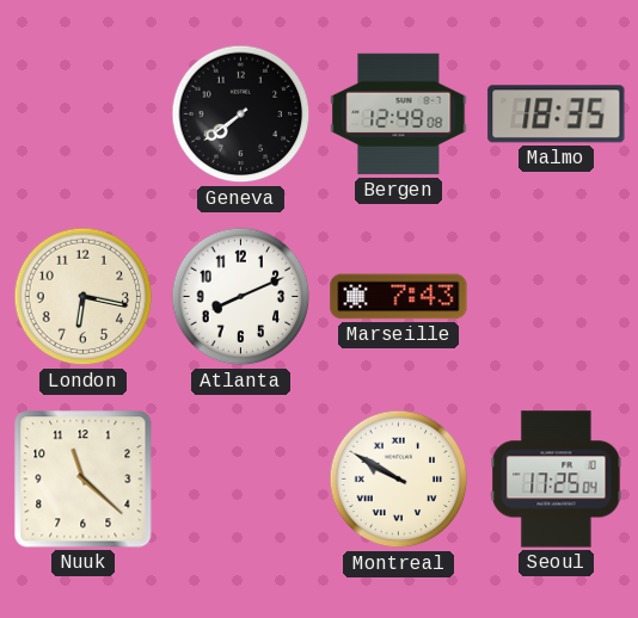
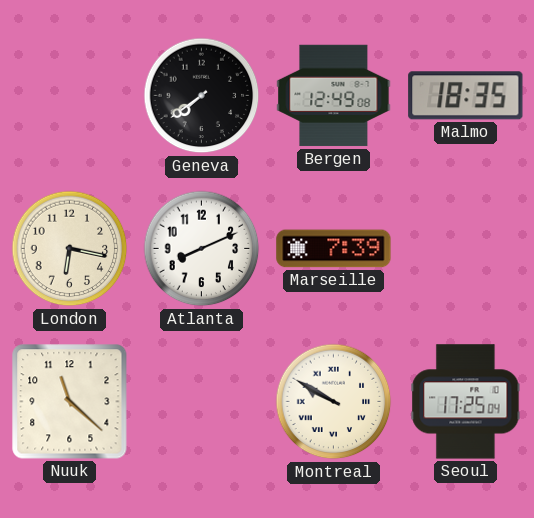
Marseille: 7:43 -> 7:39
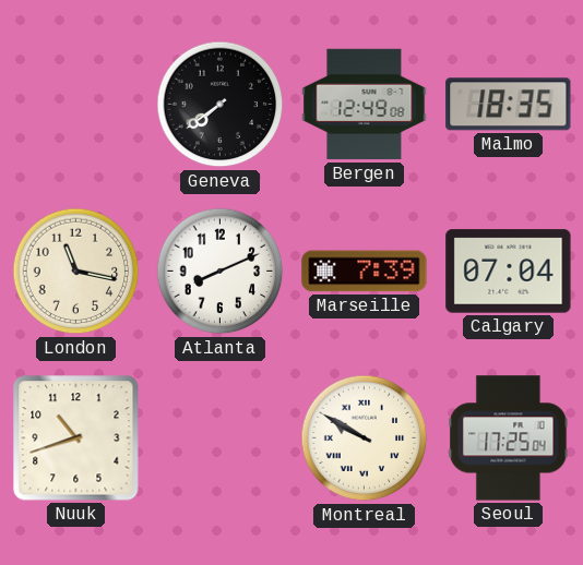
London: 6:17 -> 11:17
Calgary: none -> 07:04
Nuuk: 11:22 -> 10:42
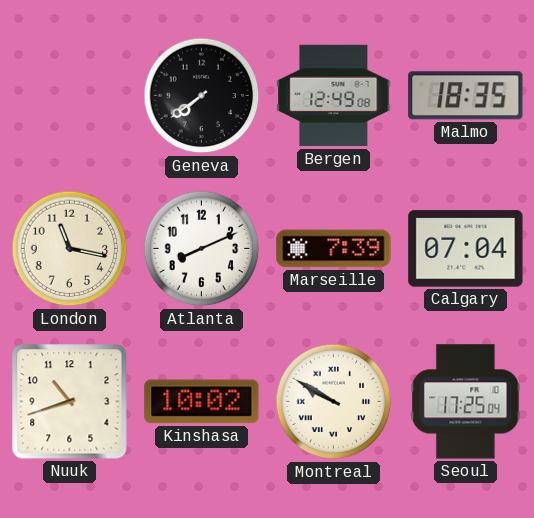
Kinshasa: none -> 10:02
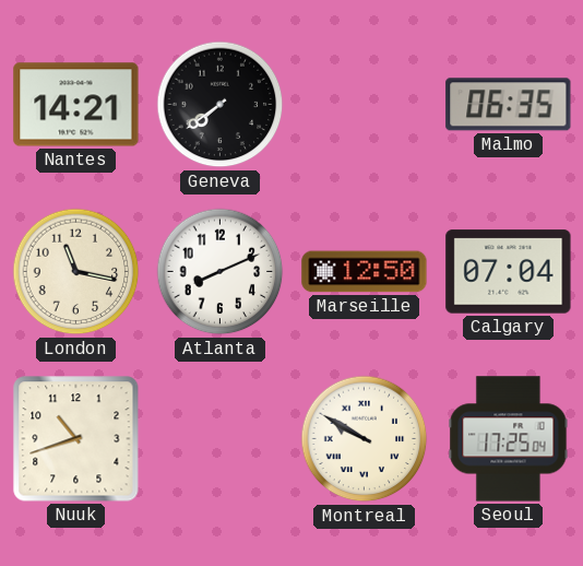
Nantes: none -> 14:21
Bergen: 12:49 -> none
Malmo: 18:35 -> 06:35
Marseille: 7:39 -> 12:50
Kinshasa: 10:02 -> none
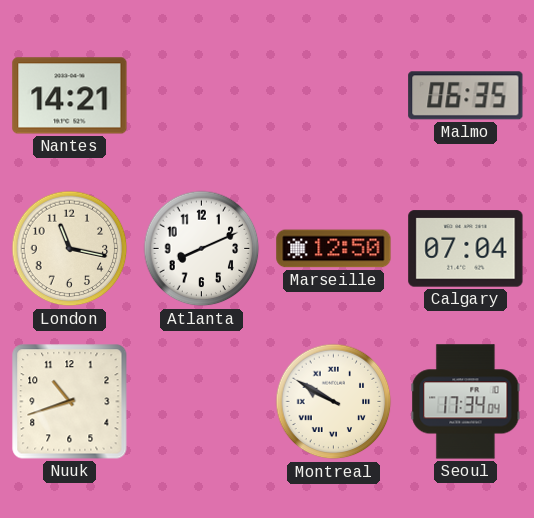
Geneva: 7:39 -> none
Seoul: 17:25 -> 17:34
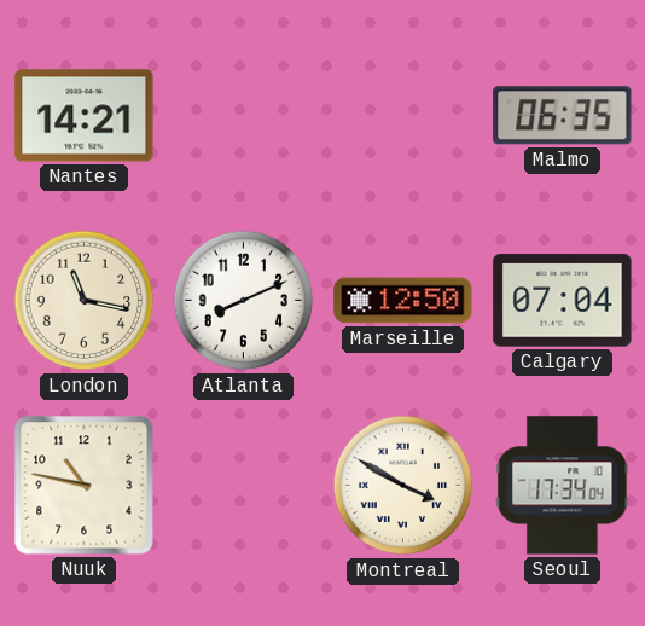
Nuuk: 10:42 -> 10:47
Montreal: 9:50 -> 3:50
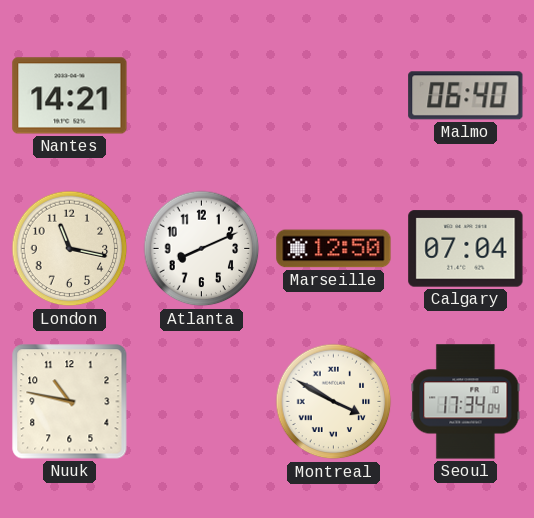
Malmo: 06:35 -> 06:40
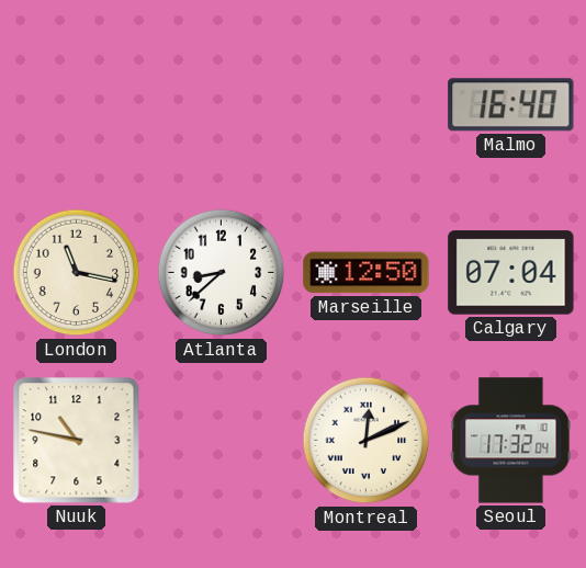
Nantes: 14:21 -> none
Malmo: 06:40 -> 16:40
Atlanta: 8:11 -> 8:38
Montreal: 3:50 -> 12:11
Seoul: 17:34 -> 17:32
